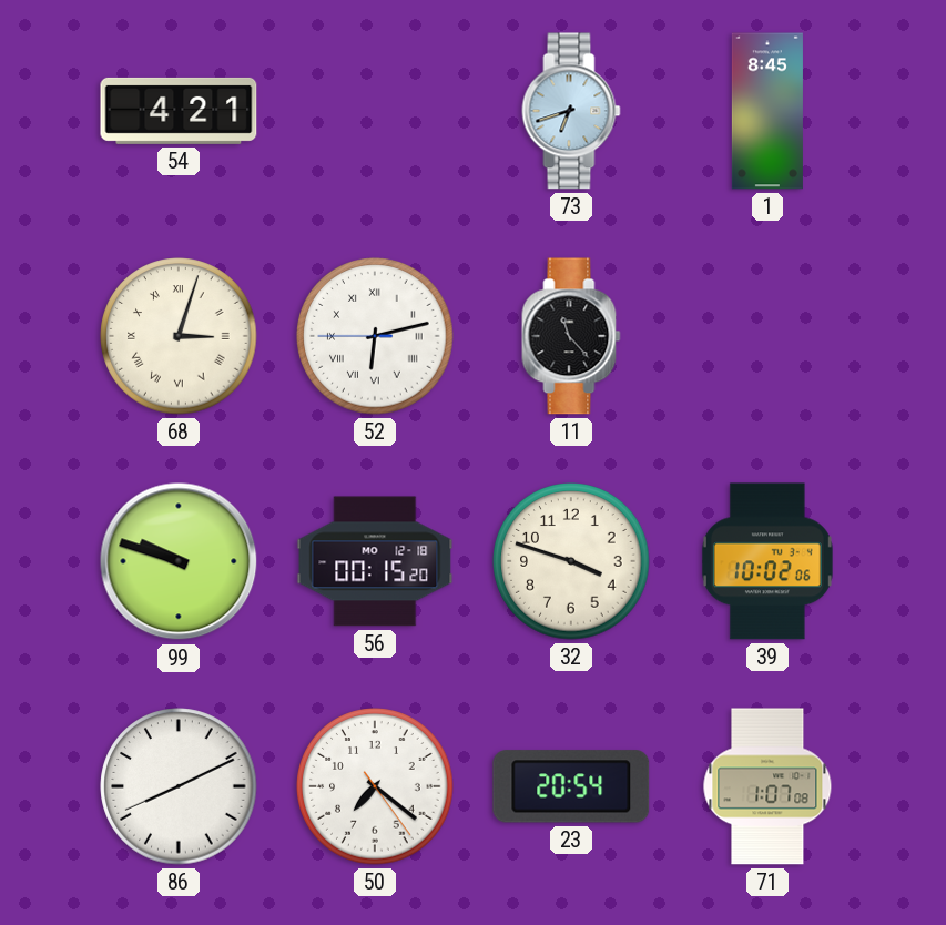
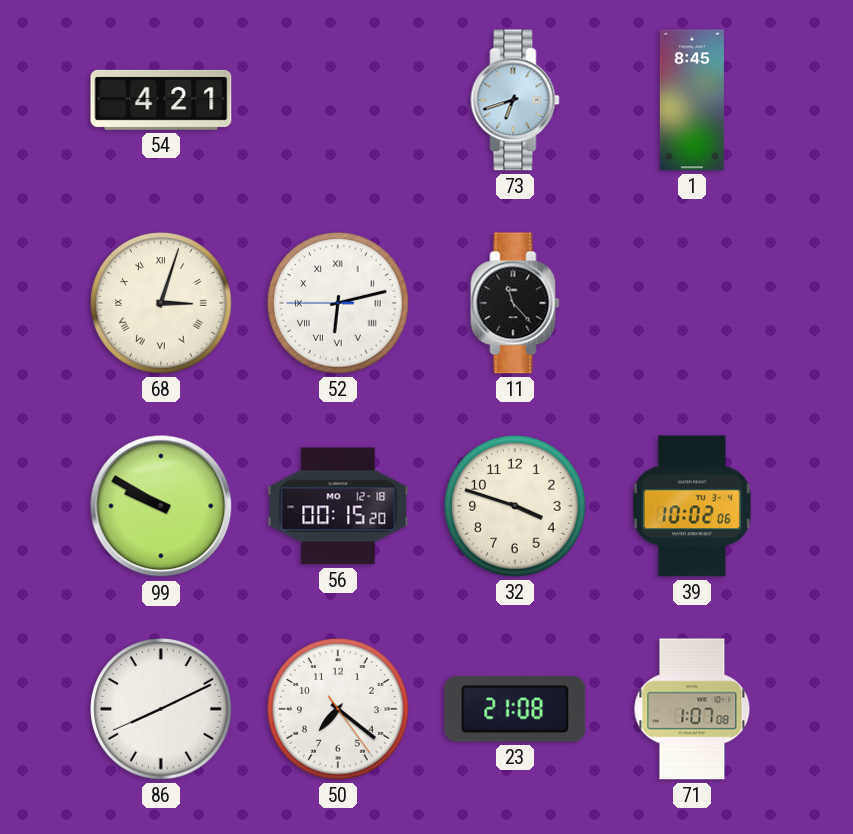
99: 9:48 -> 9:50
23: 20:54 -> 21:08
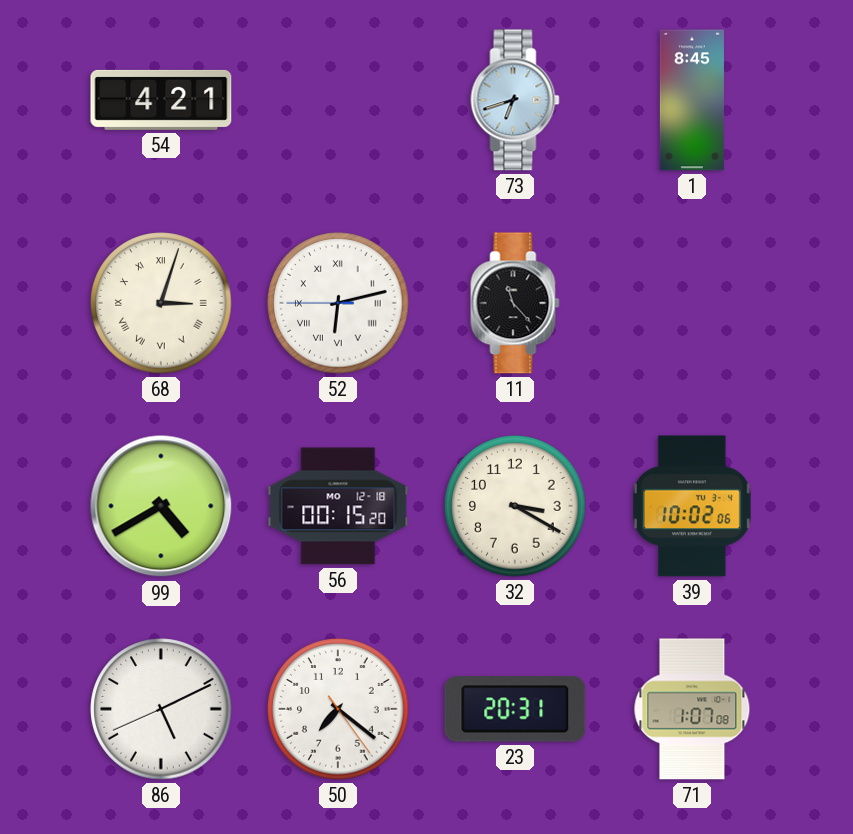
99: 9:50 -> 4:40
32: 3:48 -> 3:20
86: 8:10 -> 5:10
23: 21:08 -> 20:31
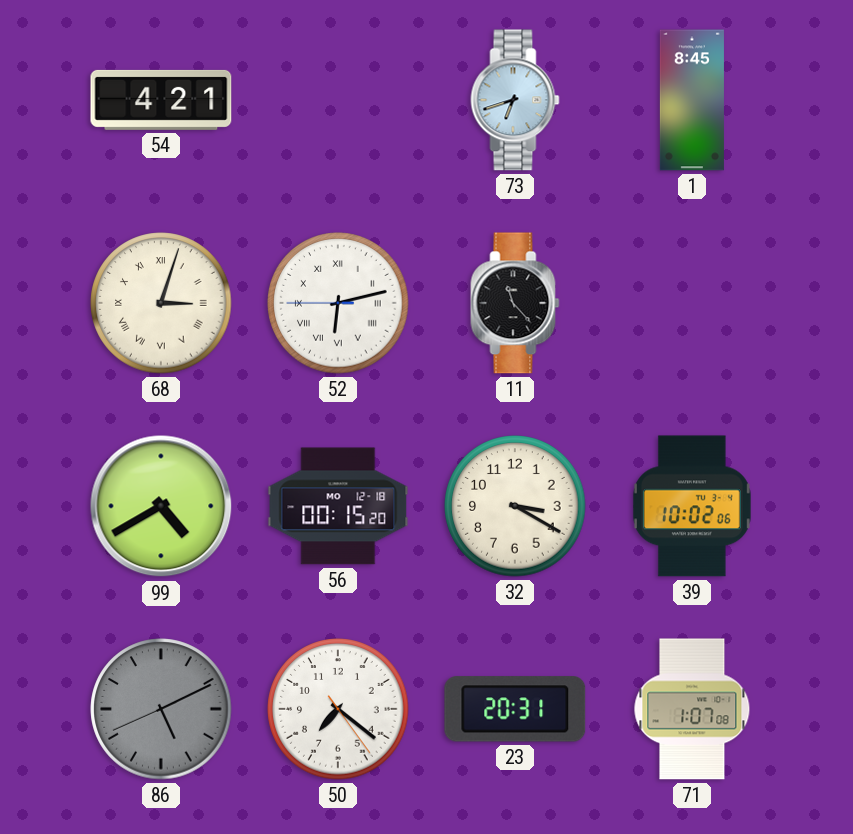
86 dial: white -> grey
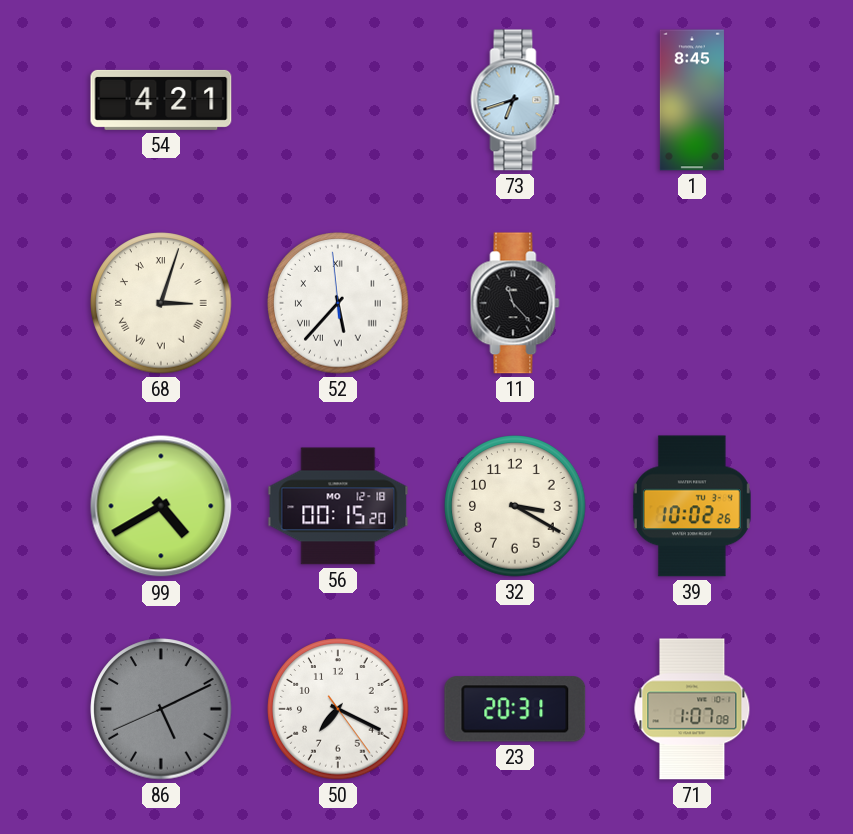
52: 6:12 -> 5:36
39: 10:02:06 -> 10:02:26
50: 7:21 -> 7:19
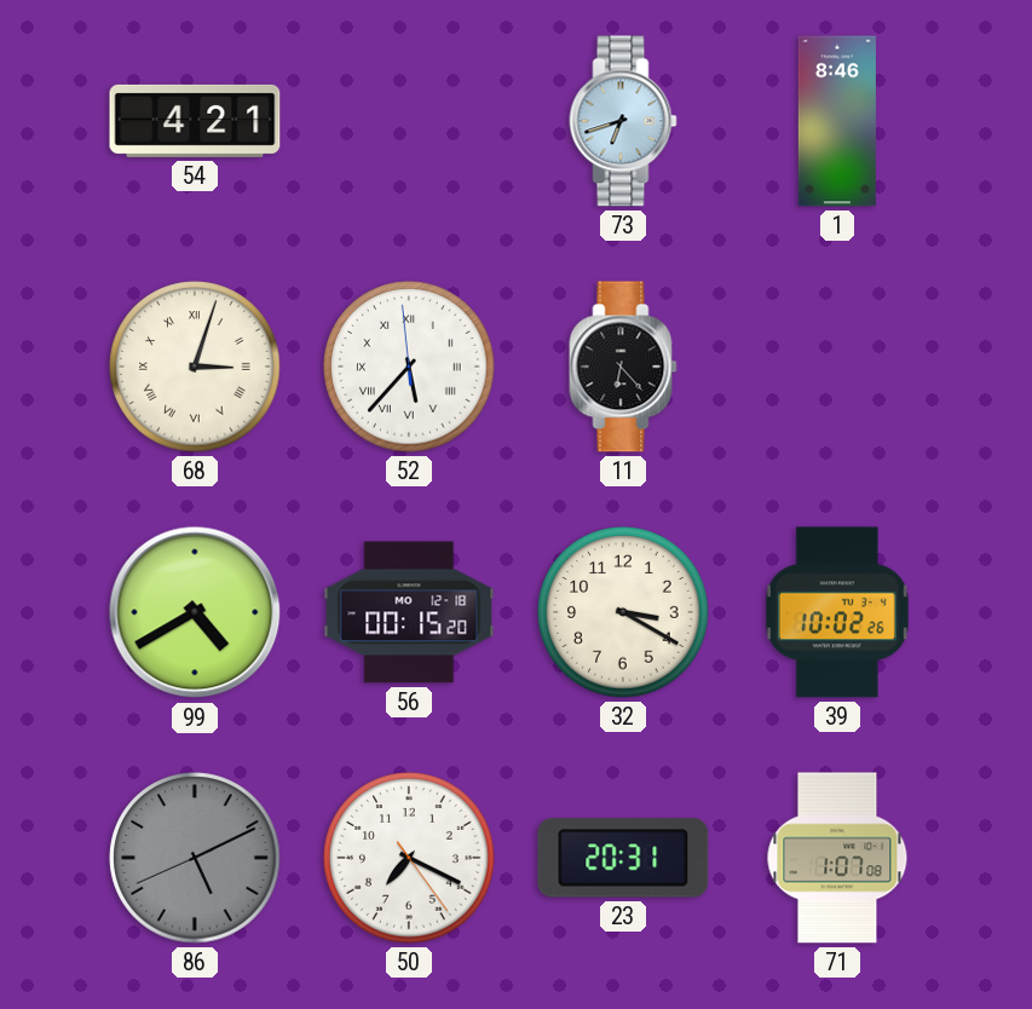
1: 8:45 -> 8:46
11: 11:23 -> 6:23
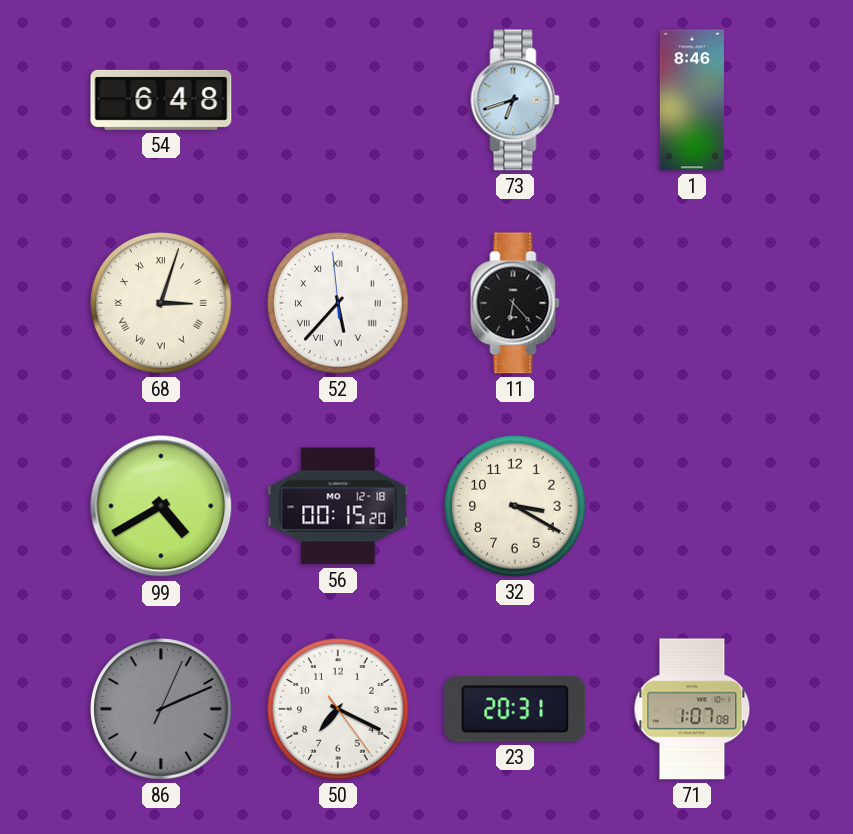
54: 4:21 -> 6:48
39: 10:02 -> none
86: 5:10 -> 2:11
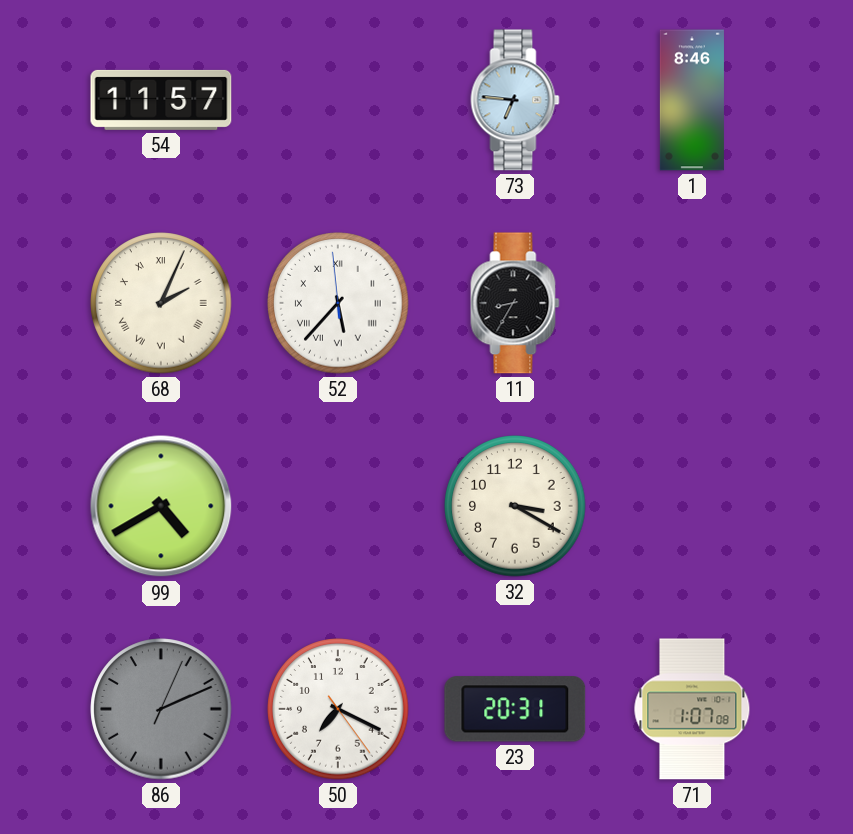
54: 6:48 -> 11:57
73: 6:42 -> 6:46
68: 3:03 -> 2:04
11: 6:23 -> 8:35
56: 00:15 -> none
